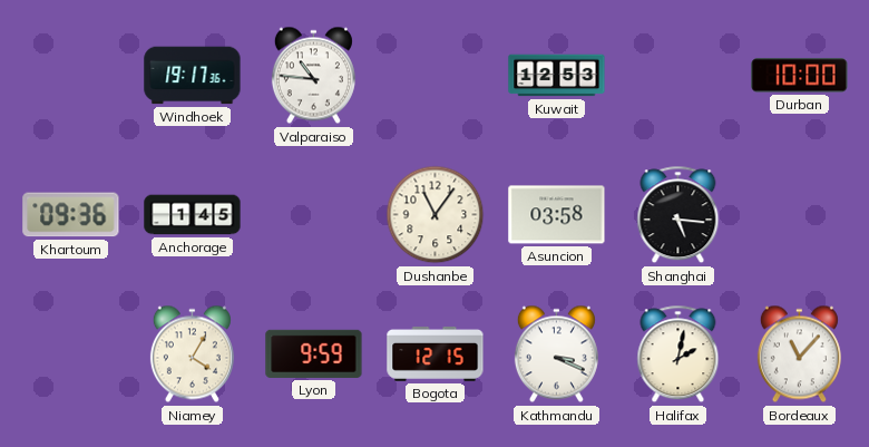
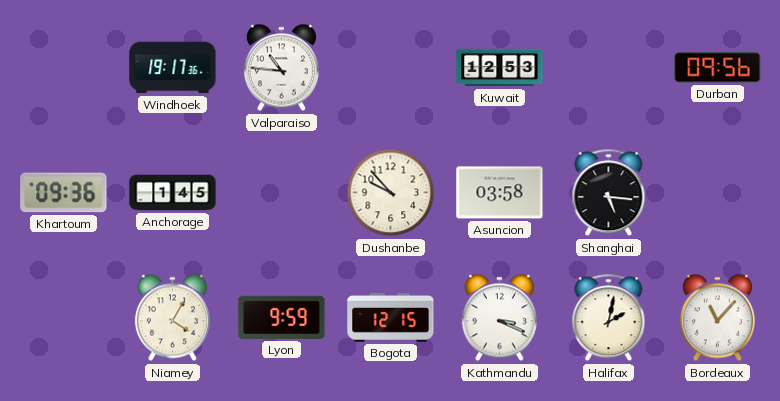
Durban: 10:00 -> 09:56
Dushanbe: 11:06 -> 9:53
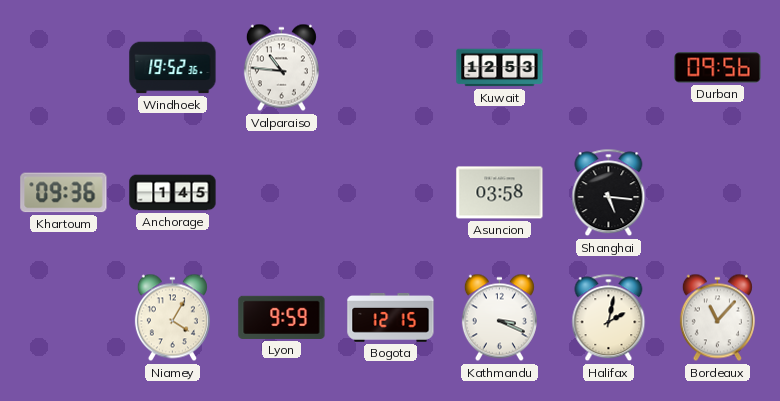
Windhoek: 19:17 -> 19:52
Dushanbe: 9:53 -> none
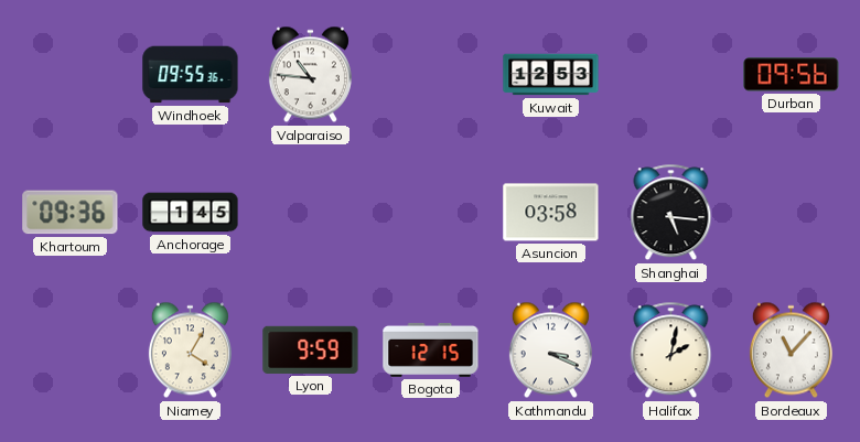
Windhoek: 19:52 -> 09:55
